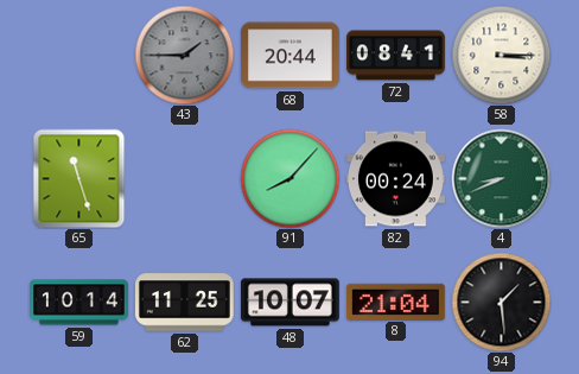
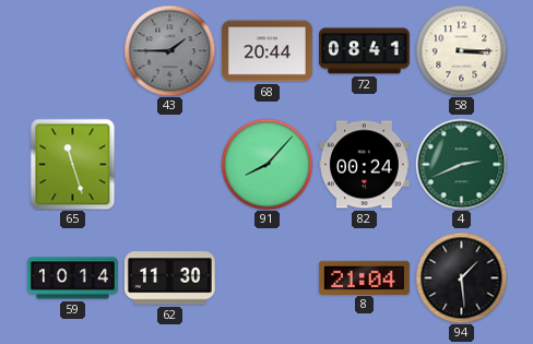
4: 8:41 -> 2:41
62: 11:25 -> 11:30
48: 10:07 -> none
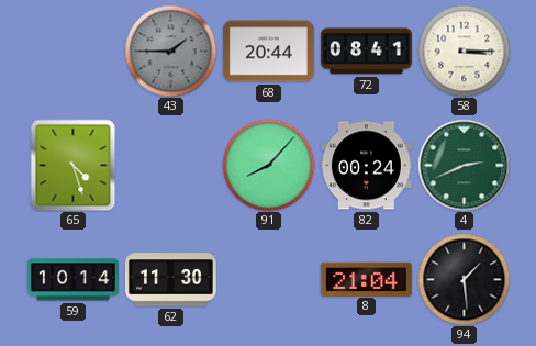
65: 11:27 -> 4:27
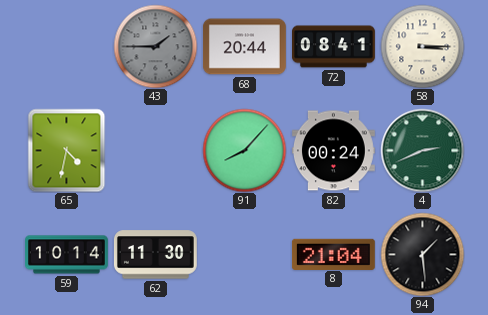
65: 4:27 -> 4:32
